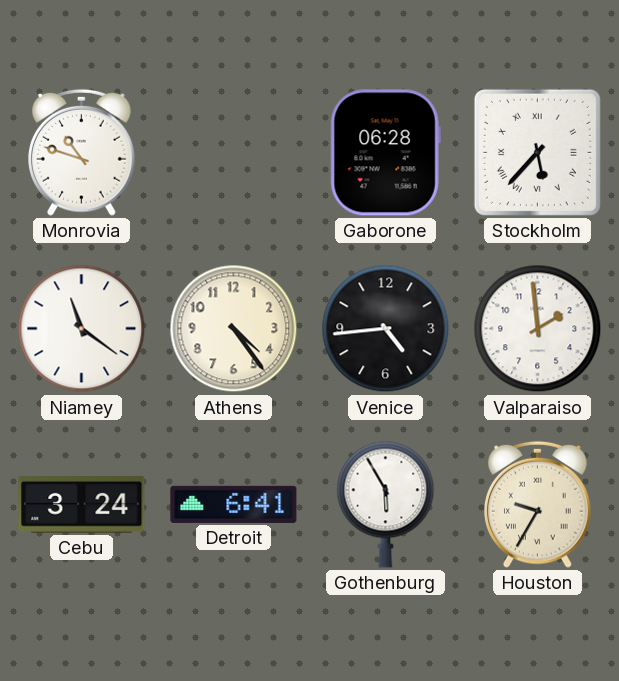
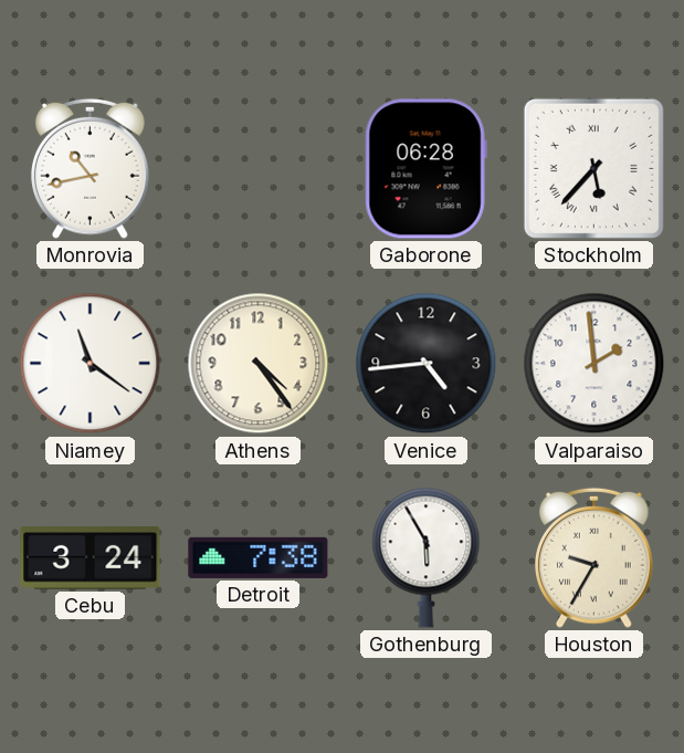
Monrovia: 10:48 -> 10:43
Detroit: 6:41 -> 7:38
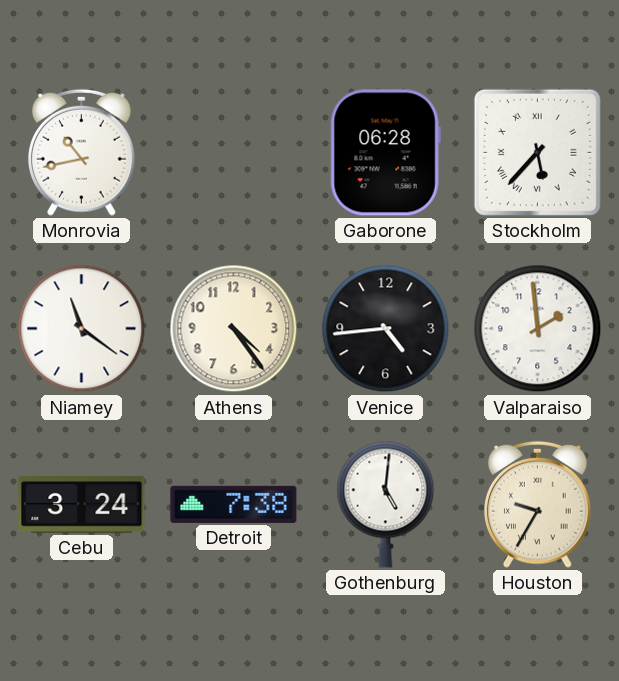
Gothenburg: 5:55 -> 5:01
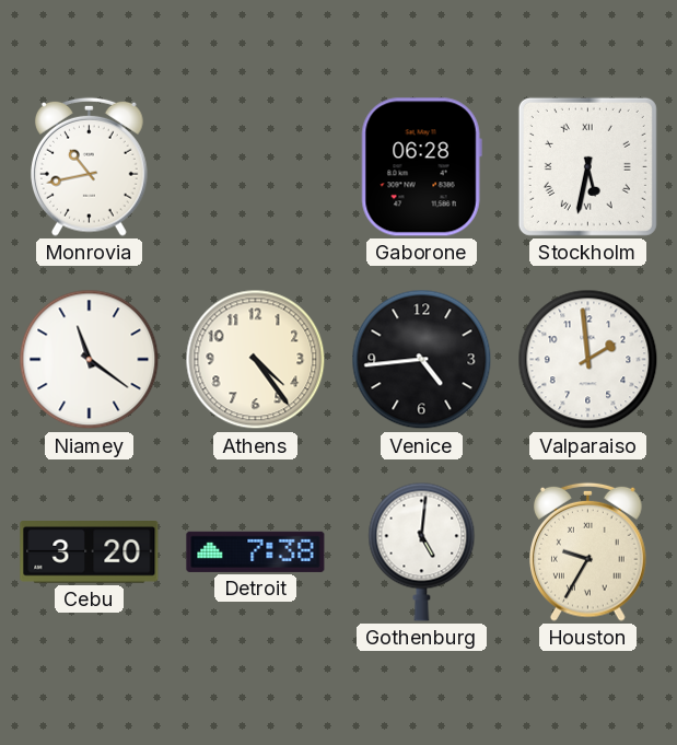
Stockholm: 5:37 -> 5:32
Cebu: 3:24 -> 3:20
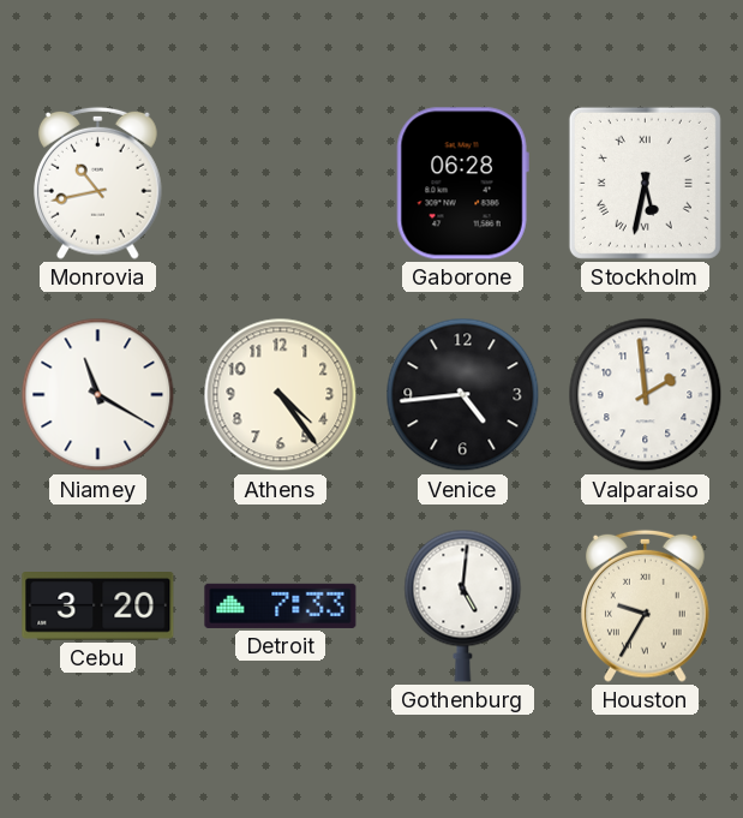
Niamey: 11:21 -> 11:20
Detroit: 7:38 -> 7:33
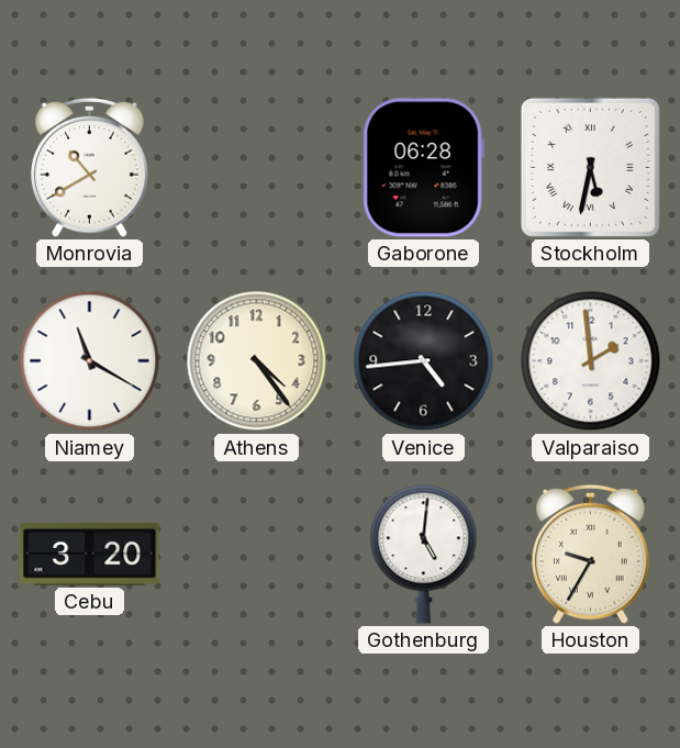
Monrovia: 10:43 -> 10:40
Detroit: 7:33 -> none
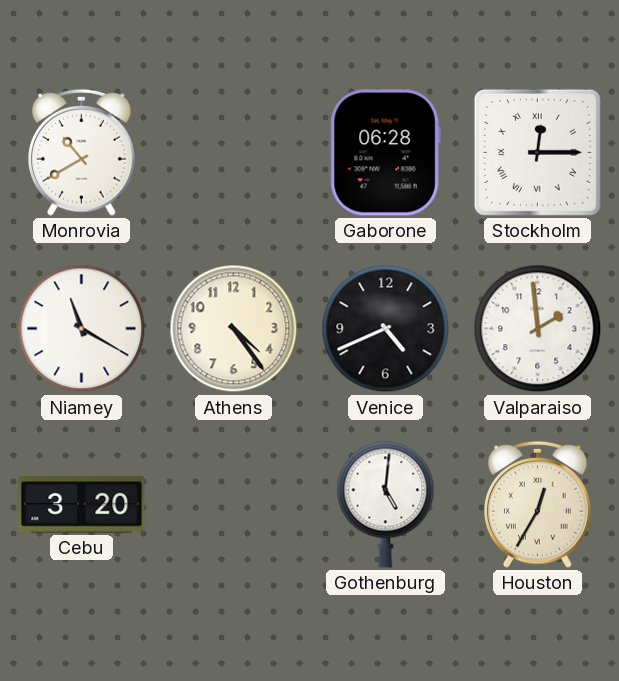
Stockholm: 5:32 -> 12:15
Venice: 4:44 -> 4:41
Houston: 9:35 -> 12:35
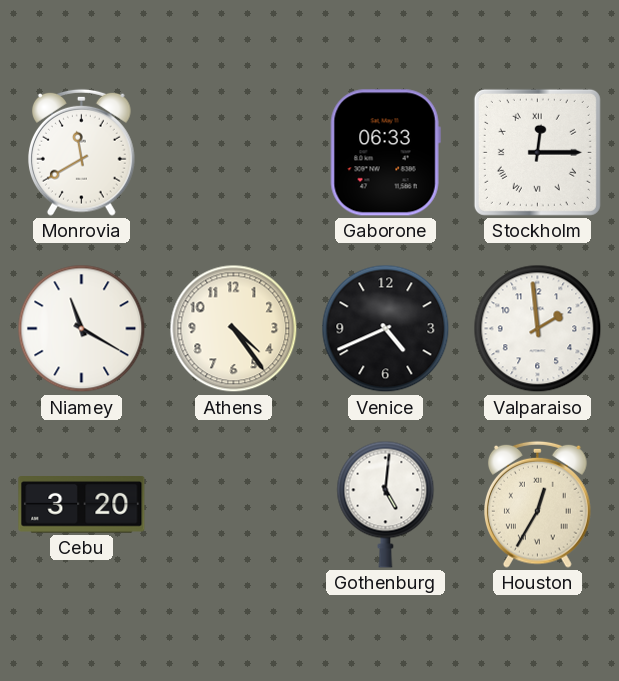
Monrovia: 10:40 -> 11:40
Gaborone: 06:28 -> 06:33
